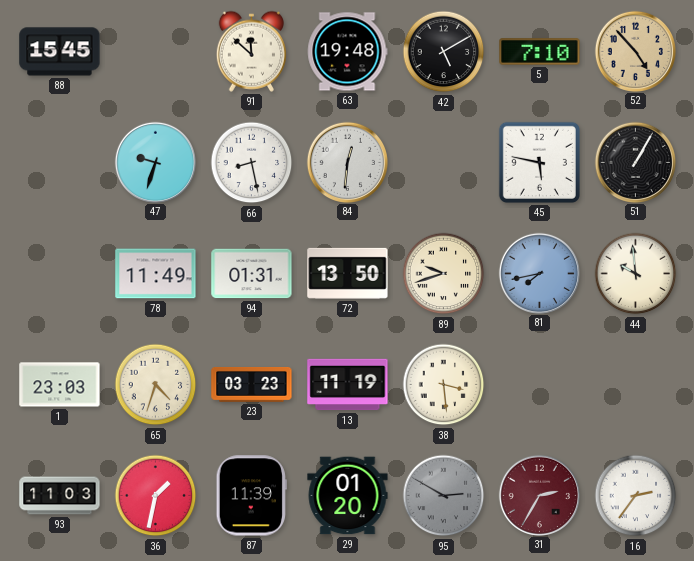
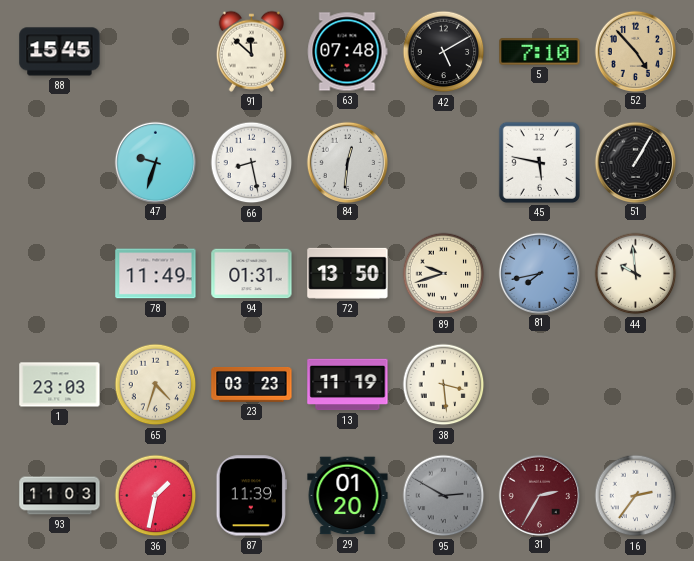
63: 19:48 -> 07:48
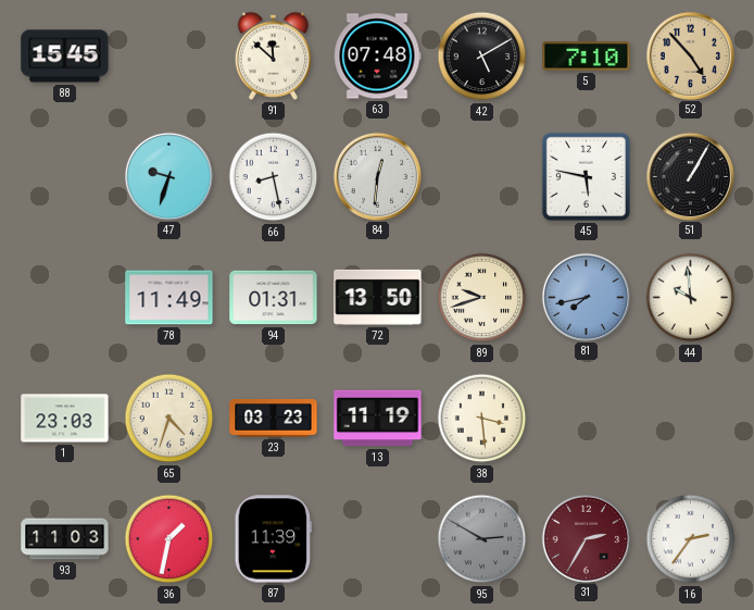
29: 01:20 -> none
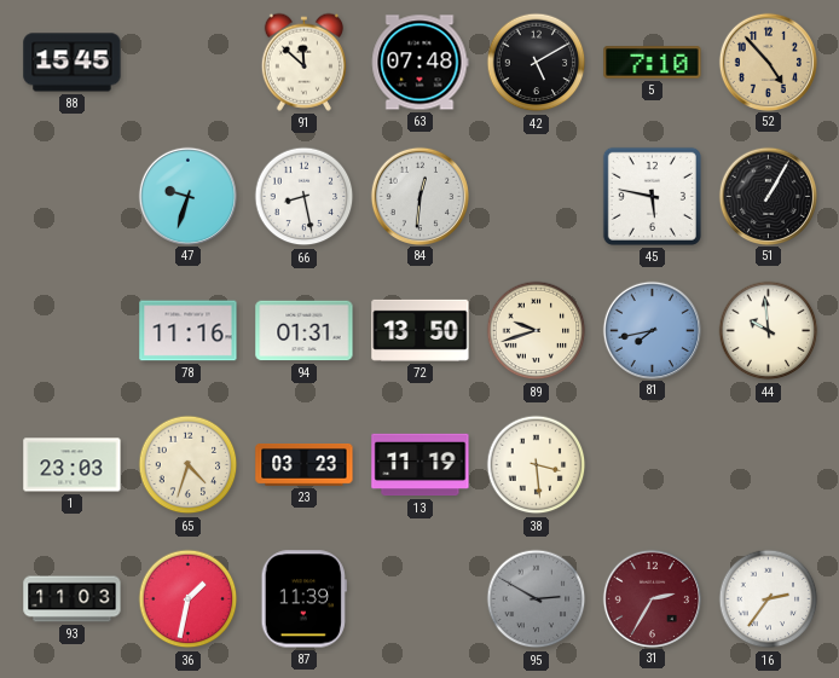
78: 11:49 -> 11:16
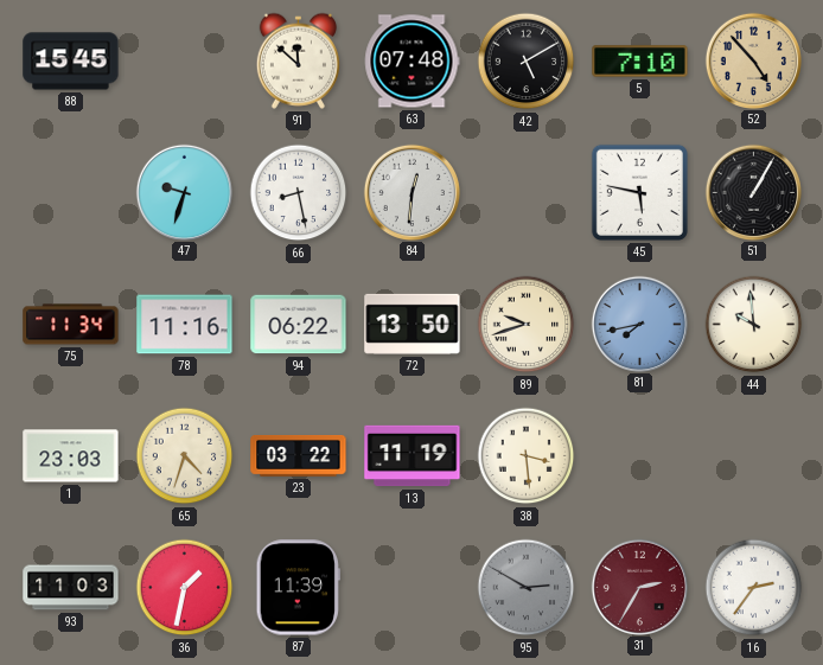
75: none -> 11:34
94: 01:31 -> 06:22
23: 03:23 -> 03:22
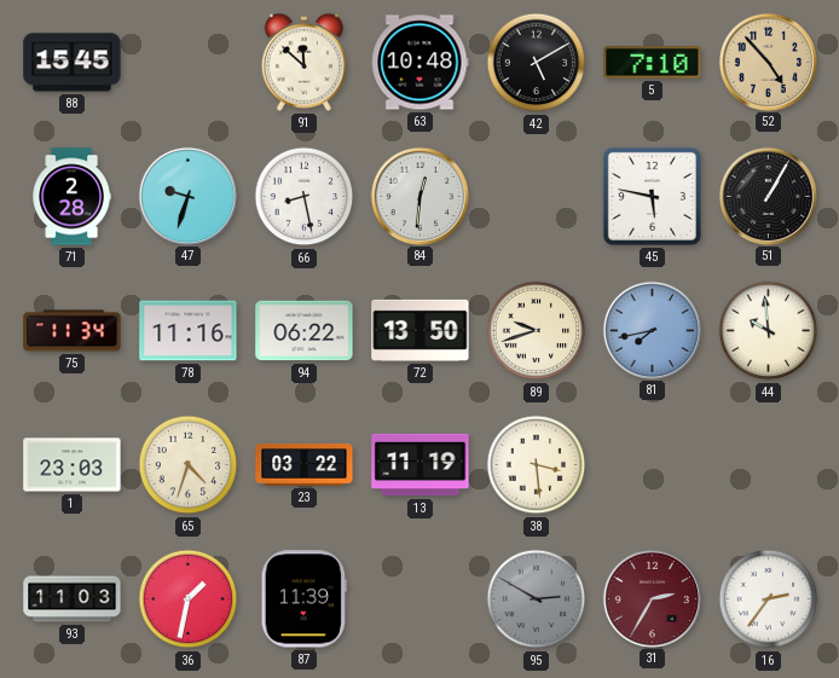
63: 07:48 -> 10:48
71: none -> 2:28
